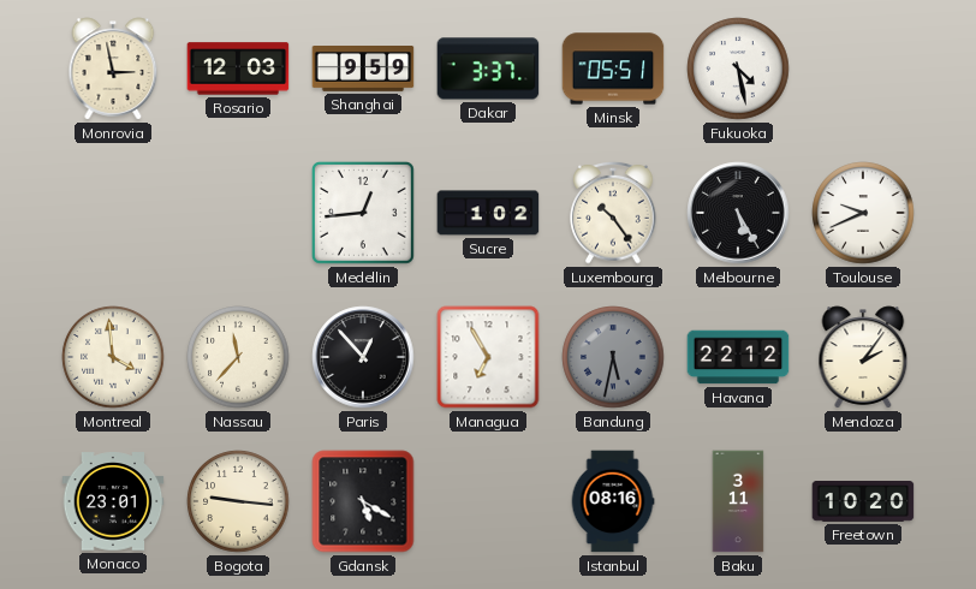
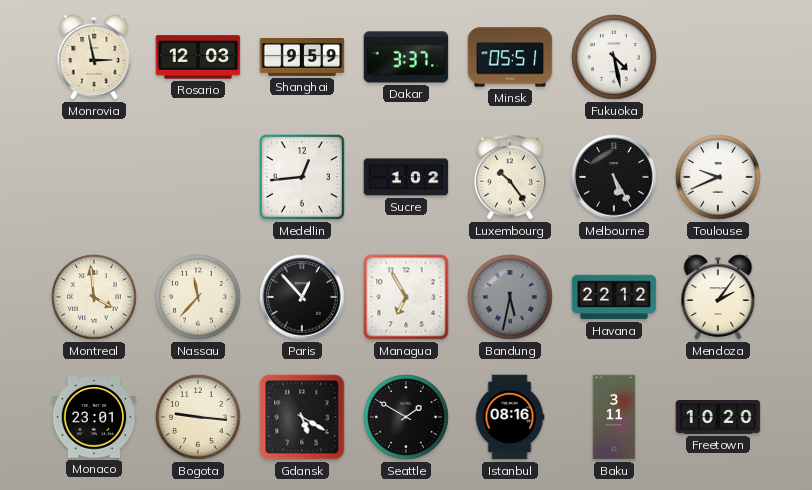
Seattle: none -> 1:50
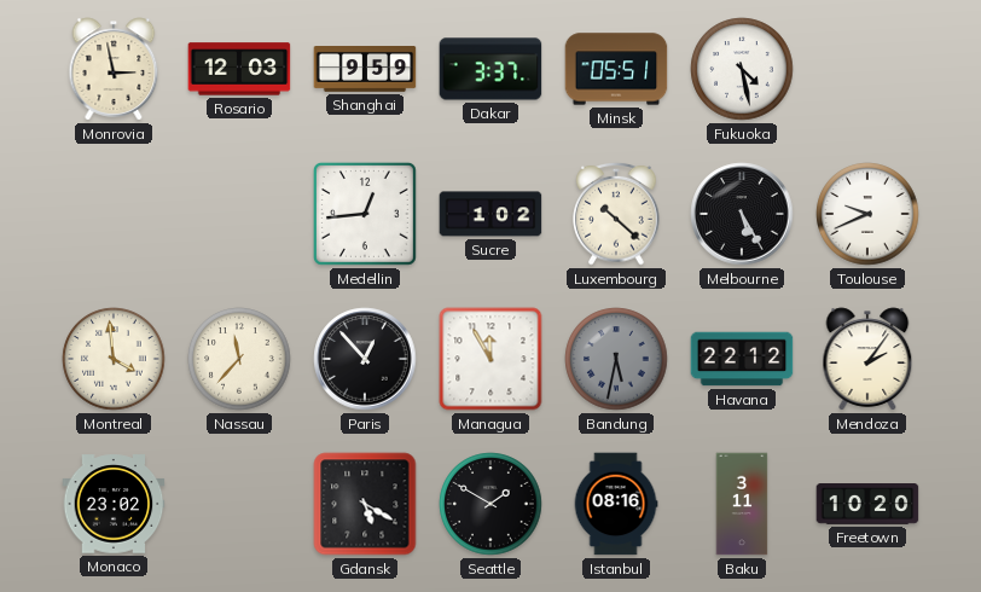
Luxembourg: 10:24 -> 10:22
Managua: 6:55 -> 11:55
Monaco: 23:01 -> 23:02
Bogota: 9:16 -> none
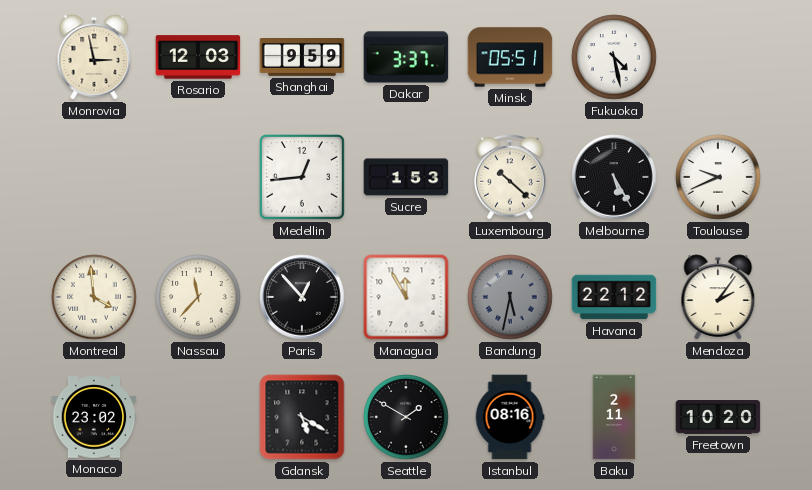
Sucre: 1:02 -> 1:53
Baku: 3:11 -> 2:11
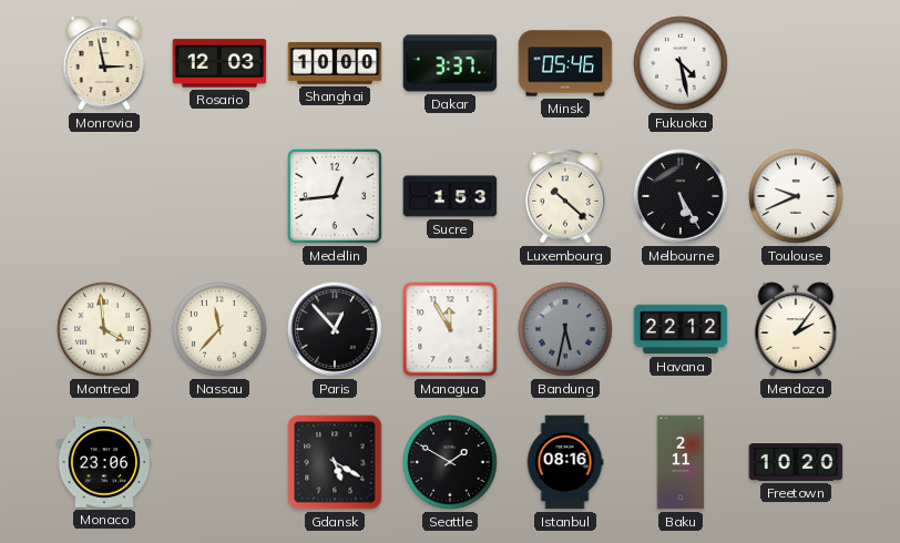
Shanghai: 9:59 -> 10:00
Minsk: 05:51 -> 05:46
Monaco: 23:02 -> 23:06
